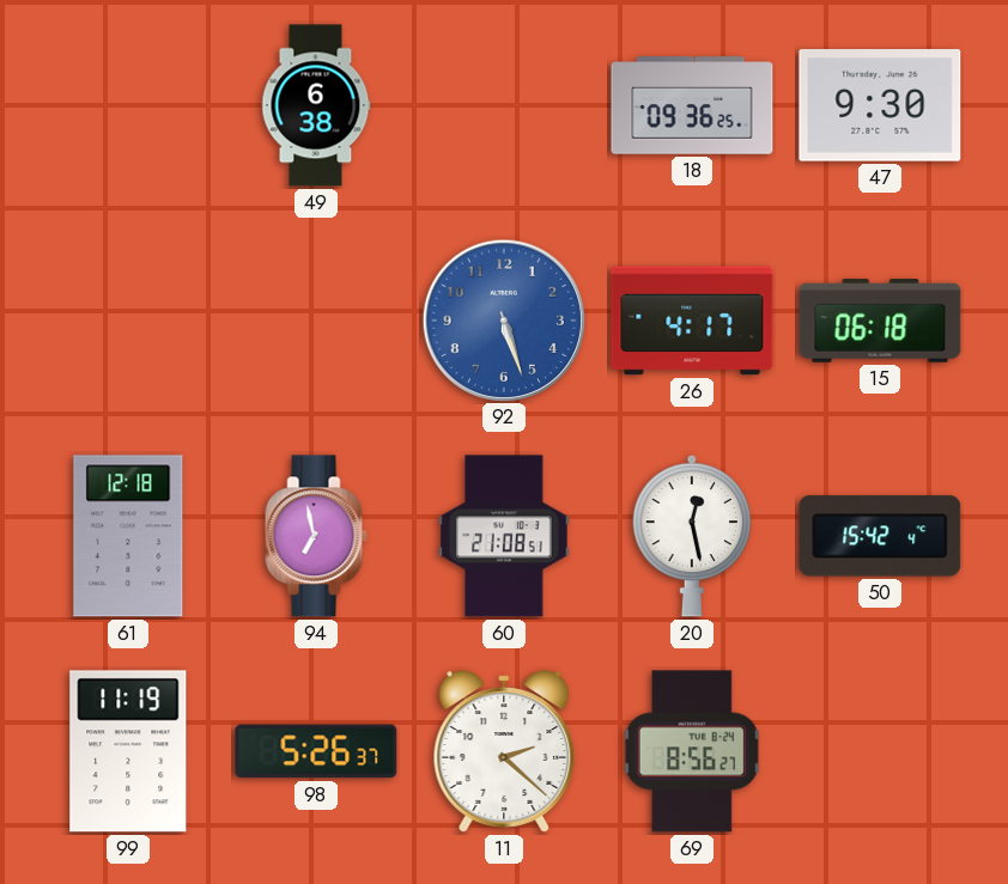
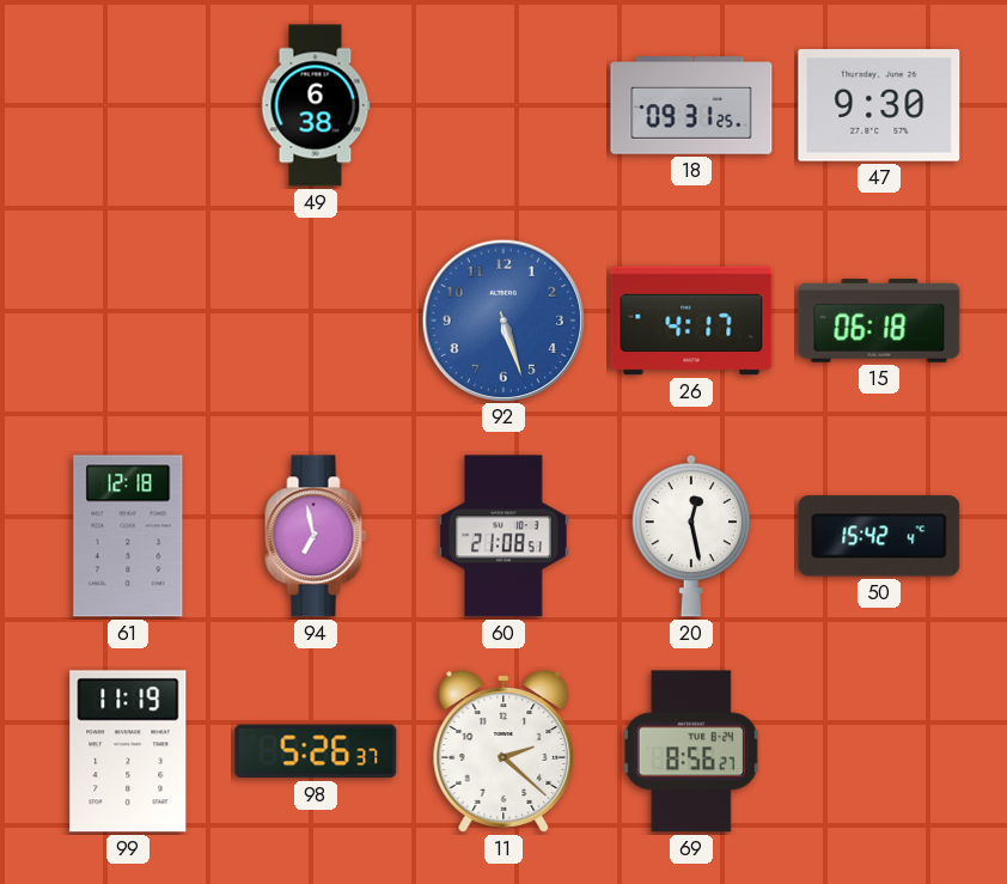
18: 09:36 -> 09:31
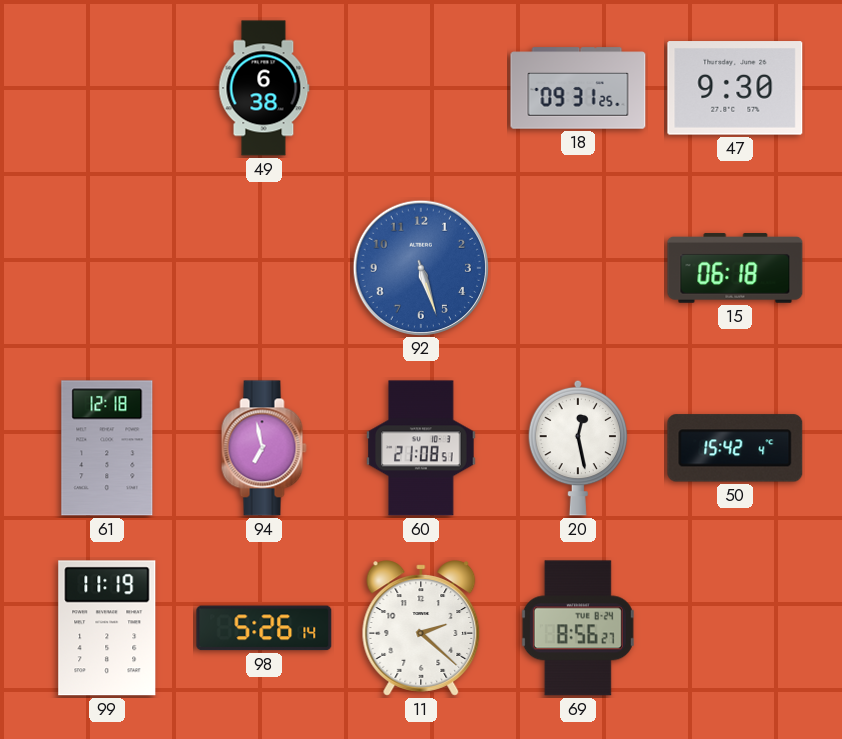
26: 4:17 -> none
98: 5:26:37 -> 5:26:14
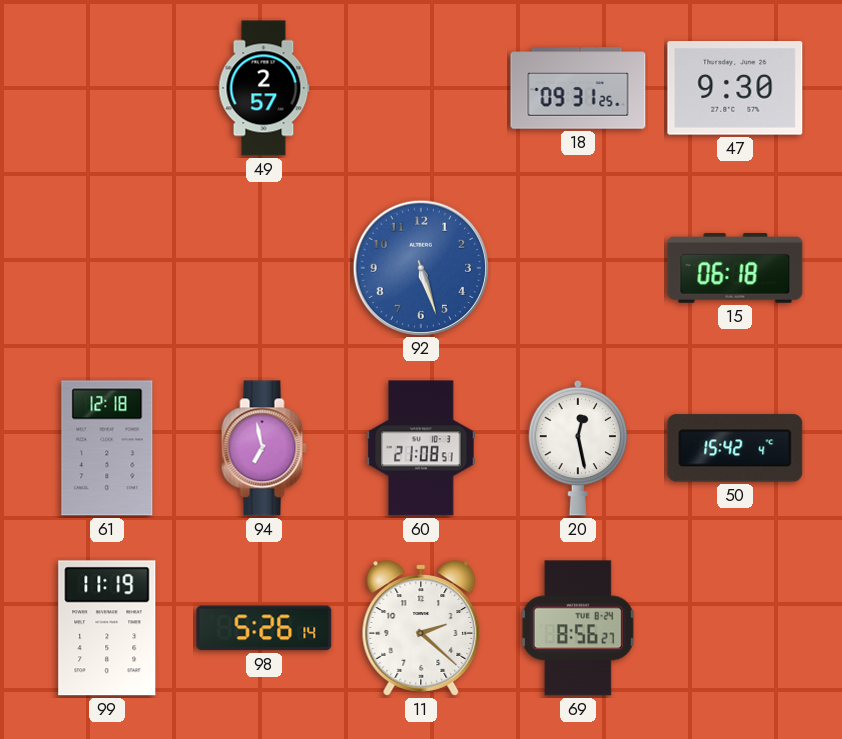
49: 6:38 -> 2:57
